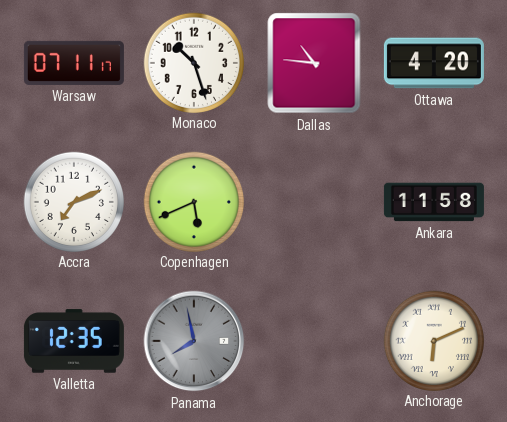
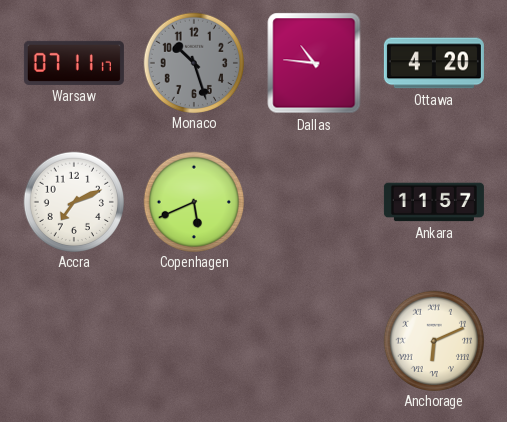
Monaco dial: white -> grey
Ankara: 11:58 -> 11:57
Valletta: 12:35 -> none
Panama: 7:58 -> none
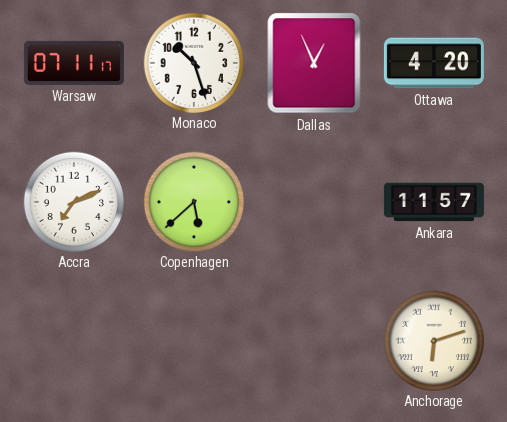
Monaco dial: grey -> white
Dallas: 10:46 -> 12:56
Copenhagen: 5:41 -> 5:38
Anchorage: 6:11 -> 6:12
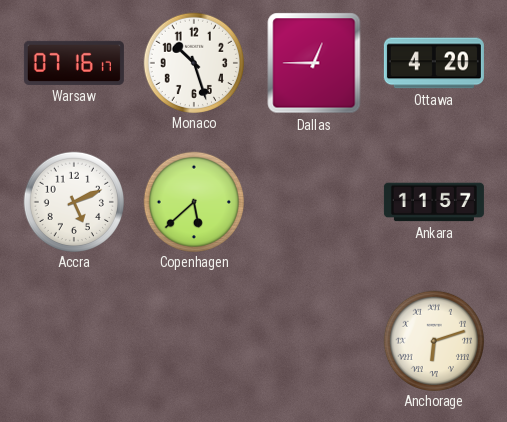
Warsaw: 07:11 -> 07:16
Dallas: 12:56 -> 12:45
Accra: 7:11 -> 5:11
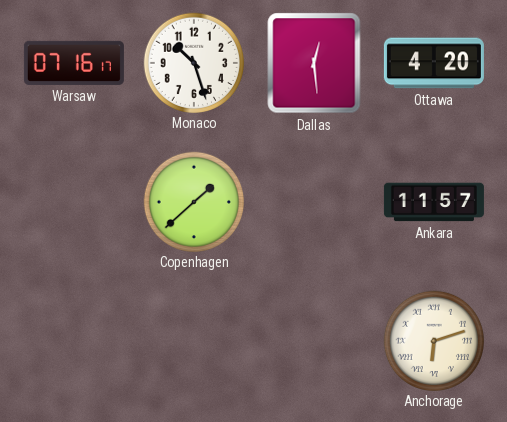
Dallas: 12:45 -> 12:29
Accra: 5:11 -> none
Copenhagen: 5:38 -> 1:38
